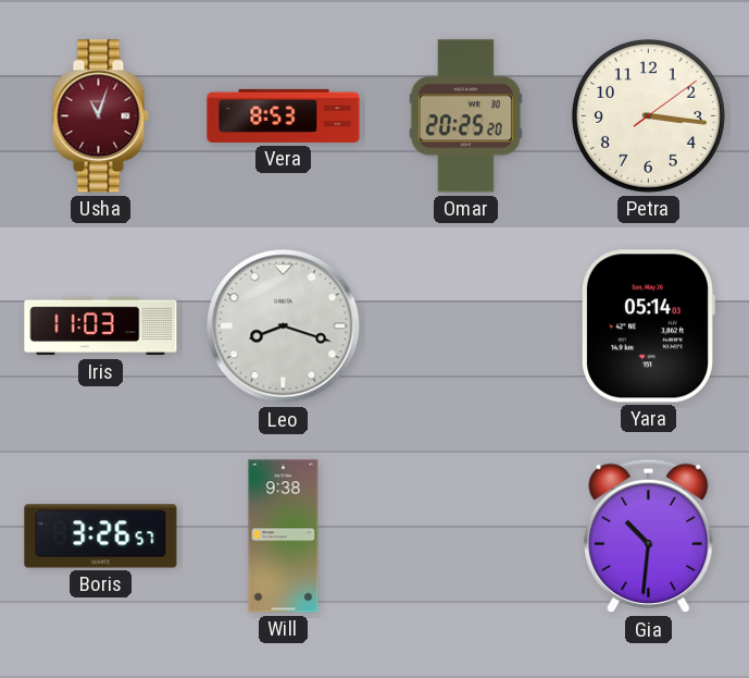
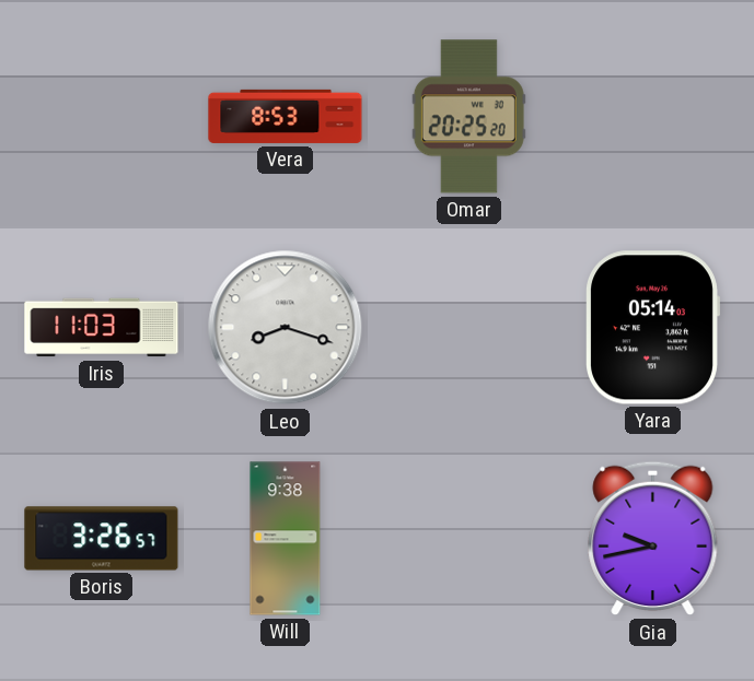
Usha: 11:03 -> none
Petra: 3:16 -> none
Gia: 10:31 -> 9:43
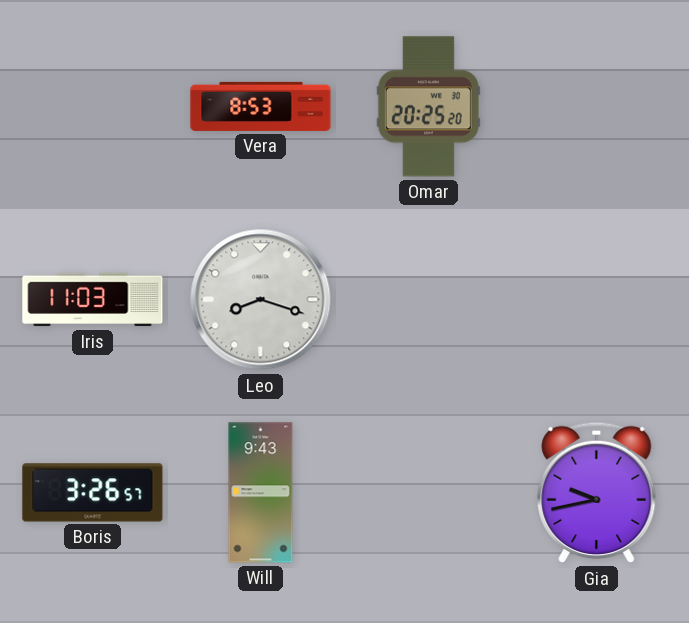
Yara: 05:14 -> none
Will: 9:38 -> 9:43
